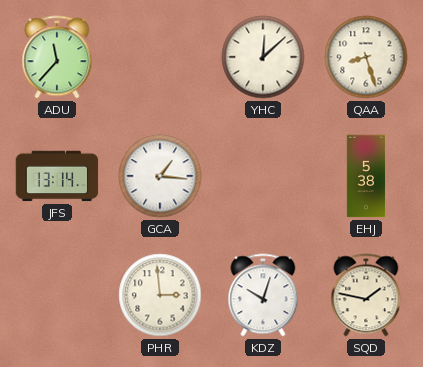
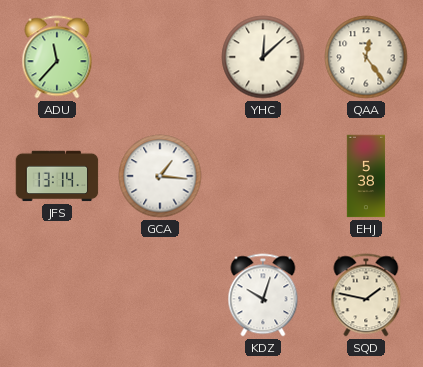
QAA: 8:27 -> 12:24
PHR: 2:59 -> none
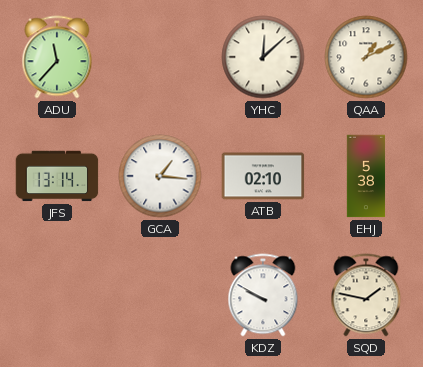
QAA: 12:24 -> 1:11
ATB: none -> 02:10
KDZ: 10:03 -> 9:50
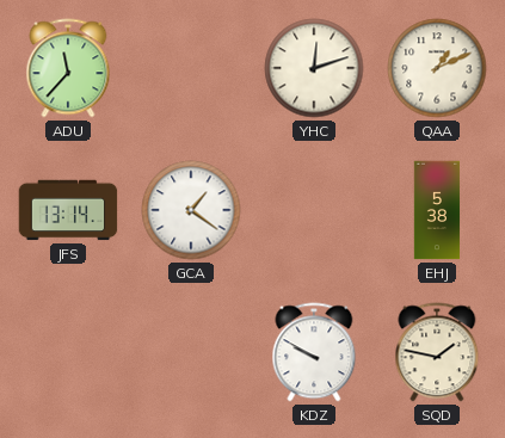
YHC: 12:08 -> 12:12
GCA: 1:16 -> 1:21
ATB: 02:10 -> none
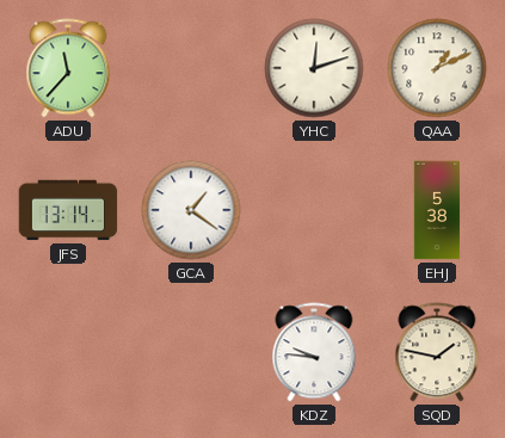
KDZ: 9:50 -> 9:46
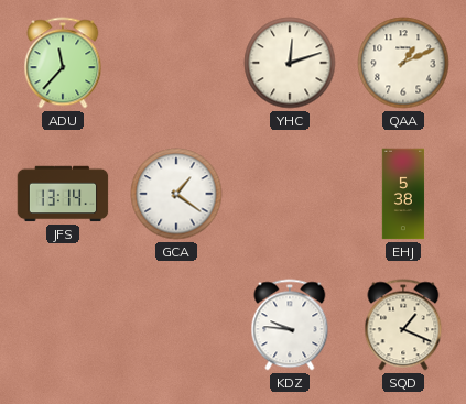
SQD: 1:47 -> 1:19
